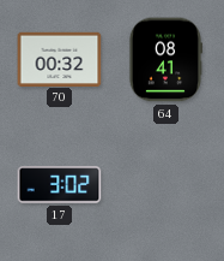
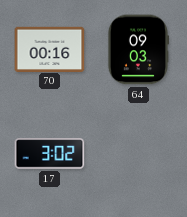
70: 00:32 -> 00:16
64: 08:41 -> 09:03
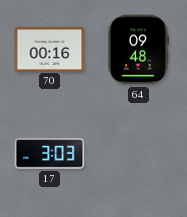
64: 09:03 -> 09:48
17: 3:02 -> 3:03
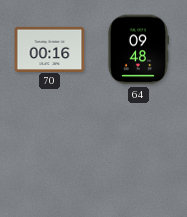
17: 3:03 -> none
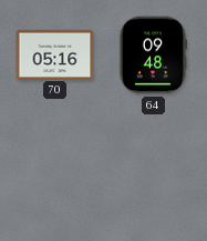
70: 00:16 -> 05:16
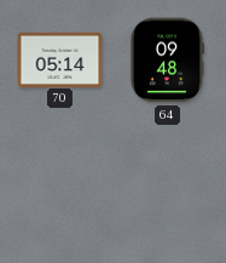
70: 05:16 -> 05:14
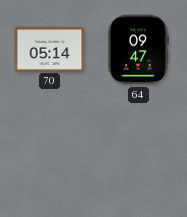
64: 09:48 -> 09:47
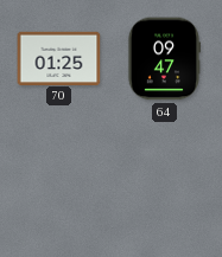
70: 05:14 -> 01:25
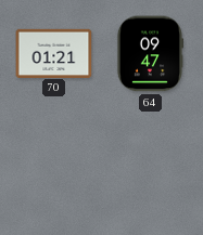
70: 01:25 -> 01:21
